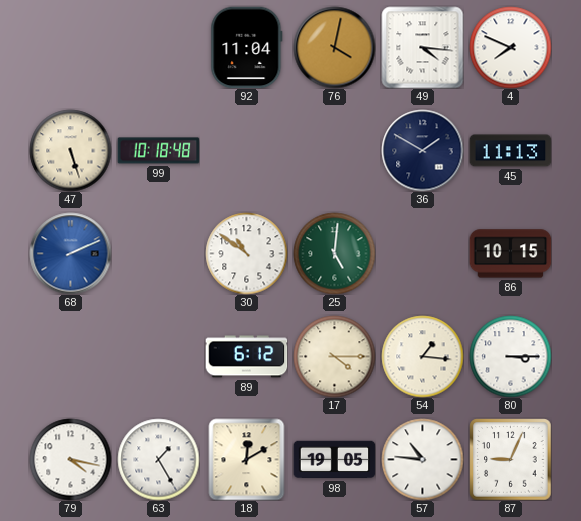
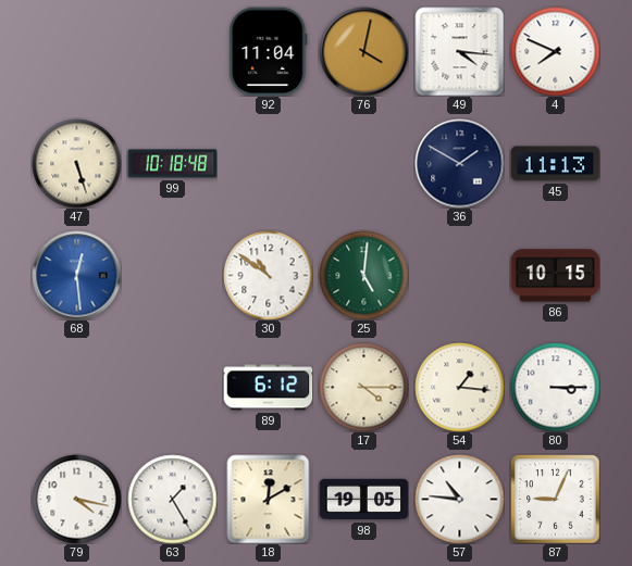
68: 2:11 -> 12:29
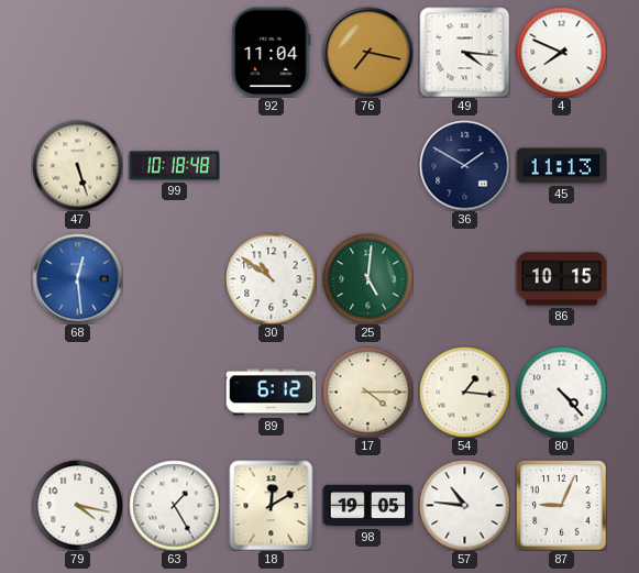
76: 4:02 -> 7:17
80: 3:15 -> 4:23
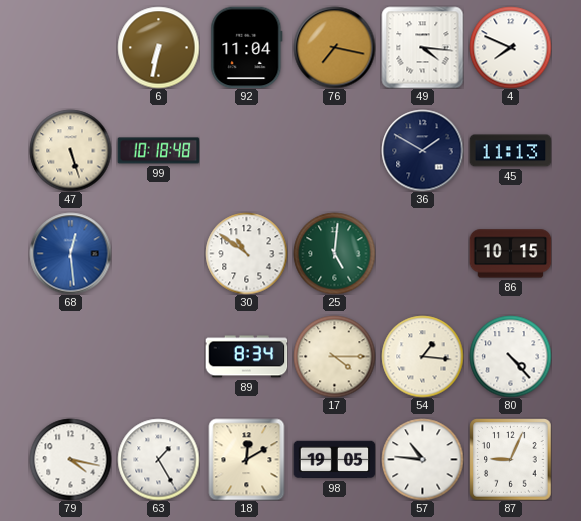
6: none -> 6:32
89: 6:12 -> 8:34
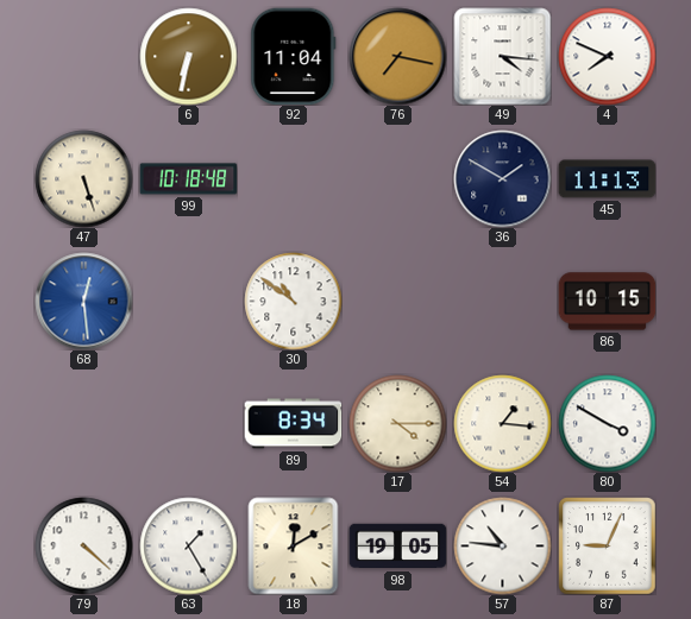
25: 5:01 -> none
80: 4:23 -> 3:50
79: 4:17 -> 4:22
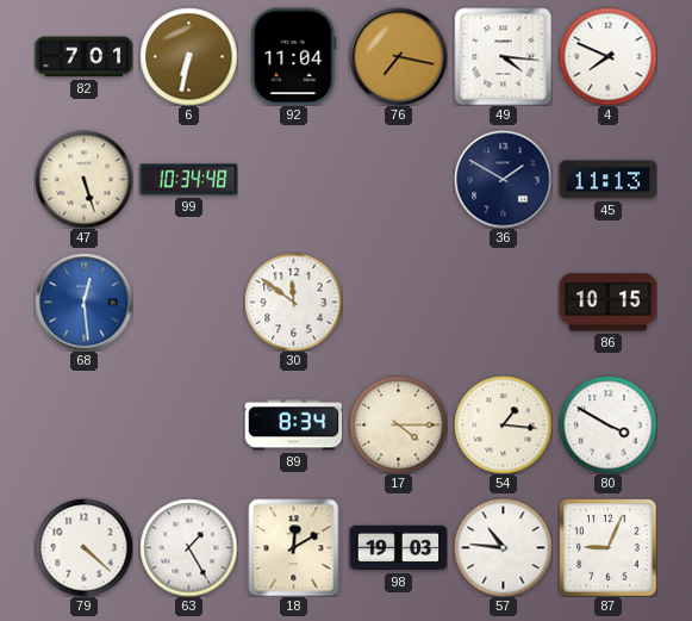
82: none -> 7:01
99: 10:18 -> 10:34
30: 10:51 -> 11:51
98: 19:05 -> 19:03
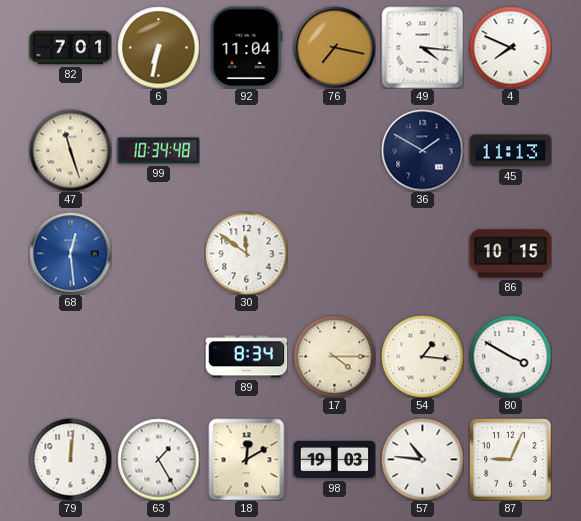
47: 5:27 -> 11:27
79: 4:22 -> 12:01
